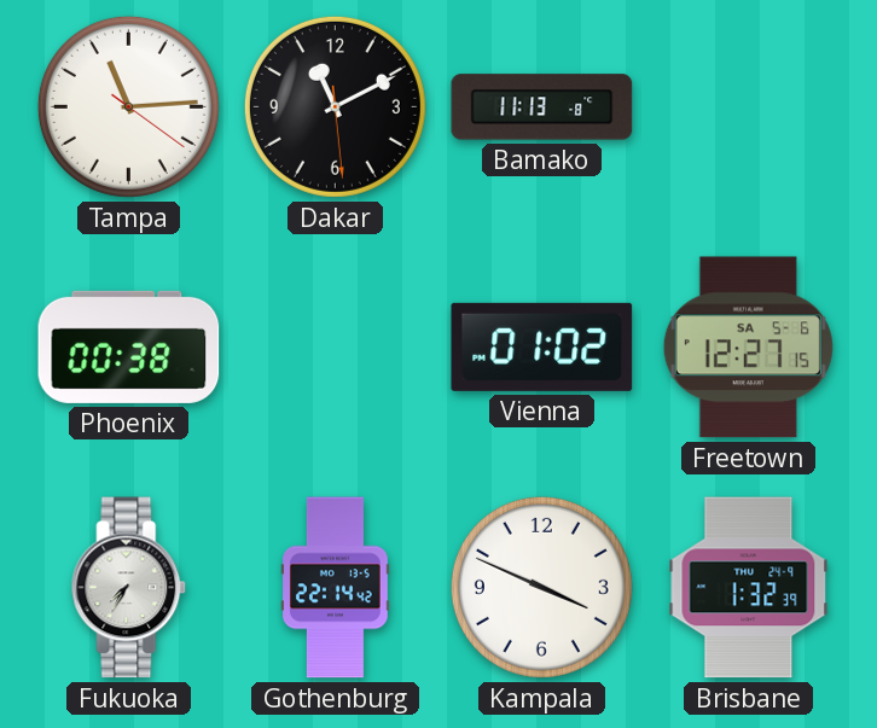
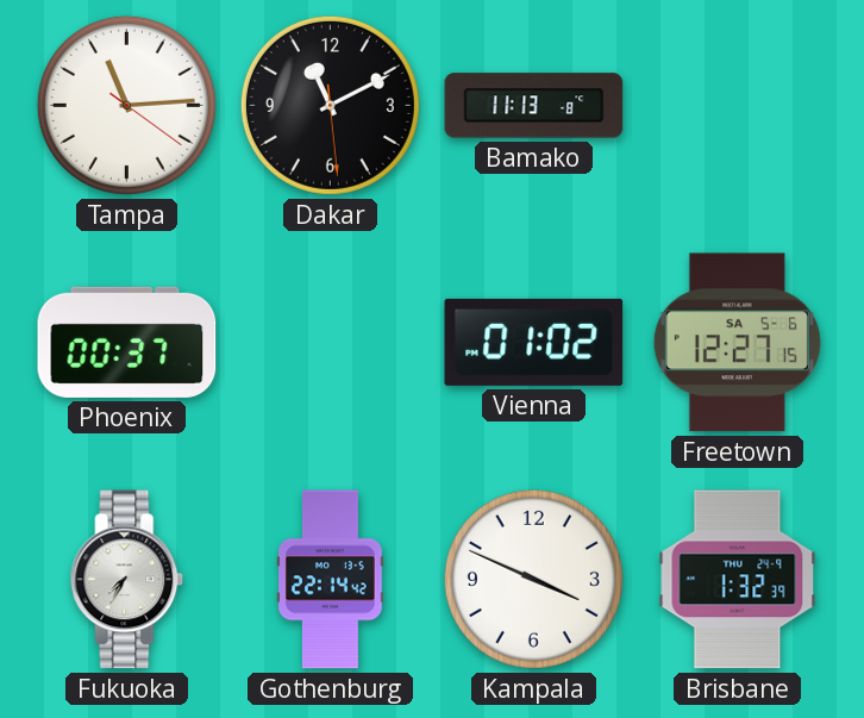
Phoenix: 00:38 -> 00:37
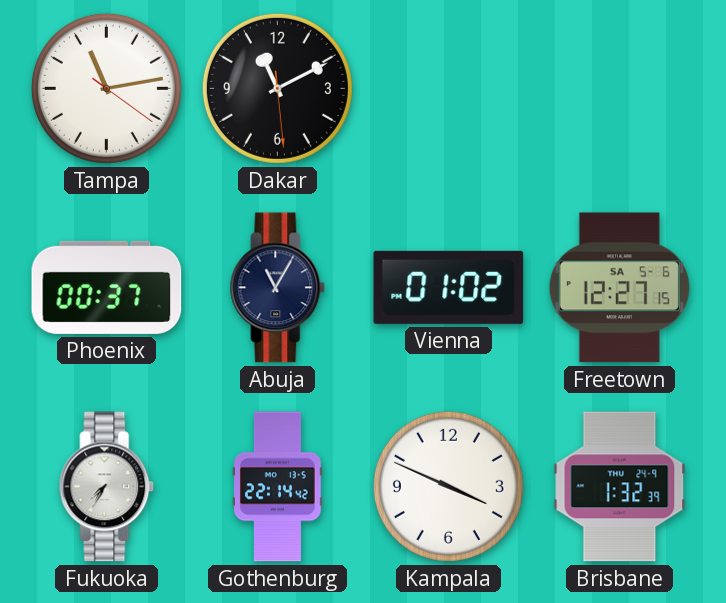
Tampa: 11:14 -> 11:13
Bamako: 11:13 -> none
Abuja: none -> 11:05
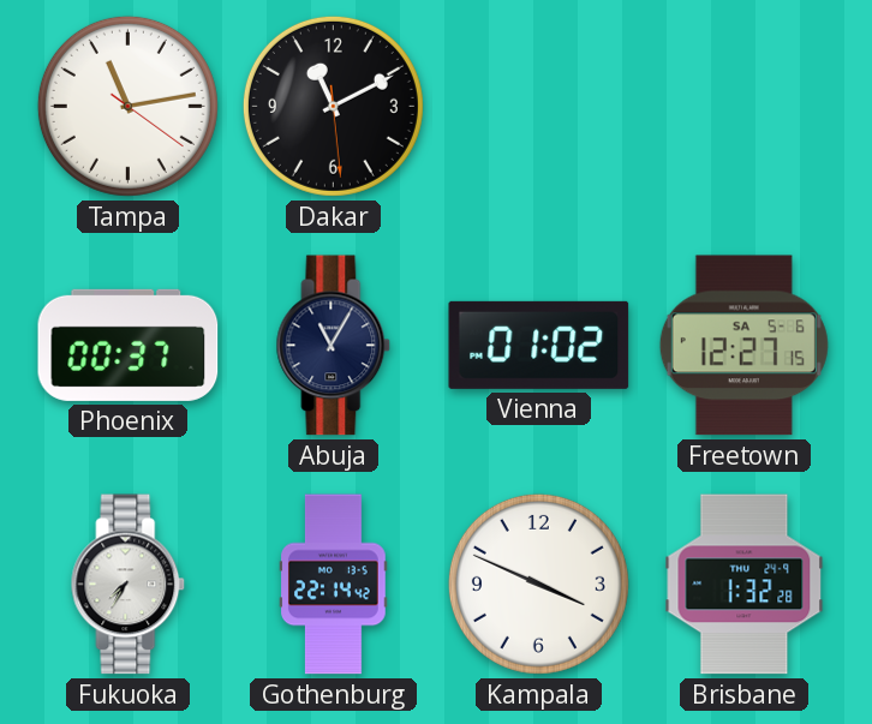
Brisbane: 1:32:39 -> 1:32:28
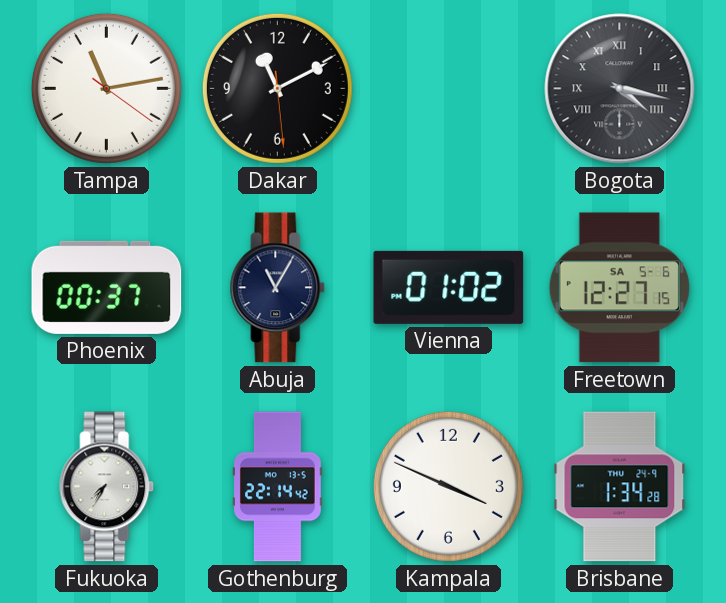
Bogota: none -> 4:17
Brisbane: 1:32 -> 1:34
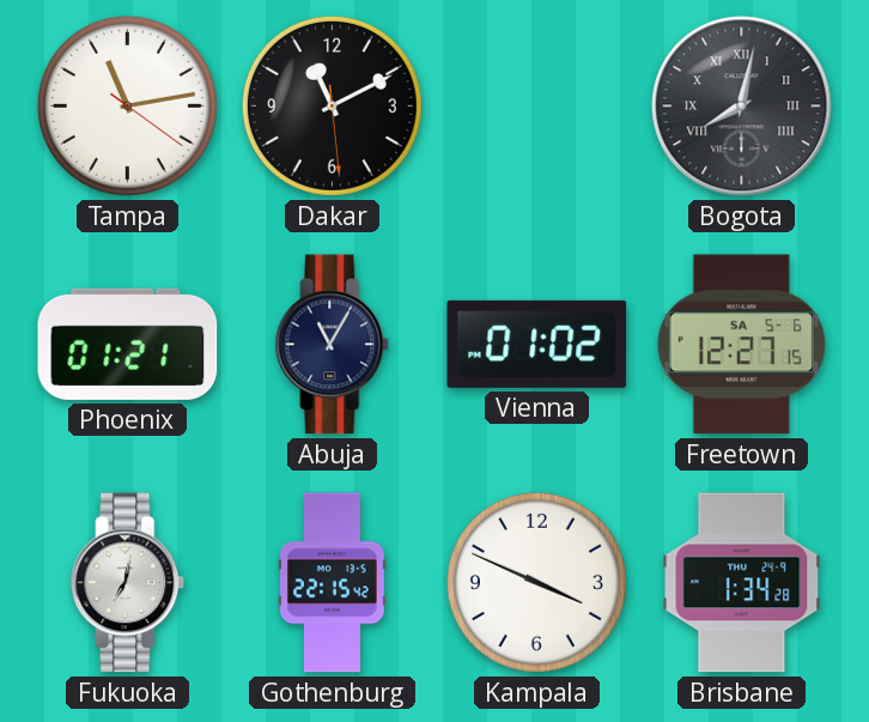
Bogota: 4:17 -> 8:02
Phoenix: 00:37 -> 01:21
Fukuoka: 7:35 -> 7:02
Gothenburg: 22:14 -> 22:15
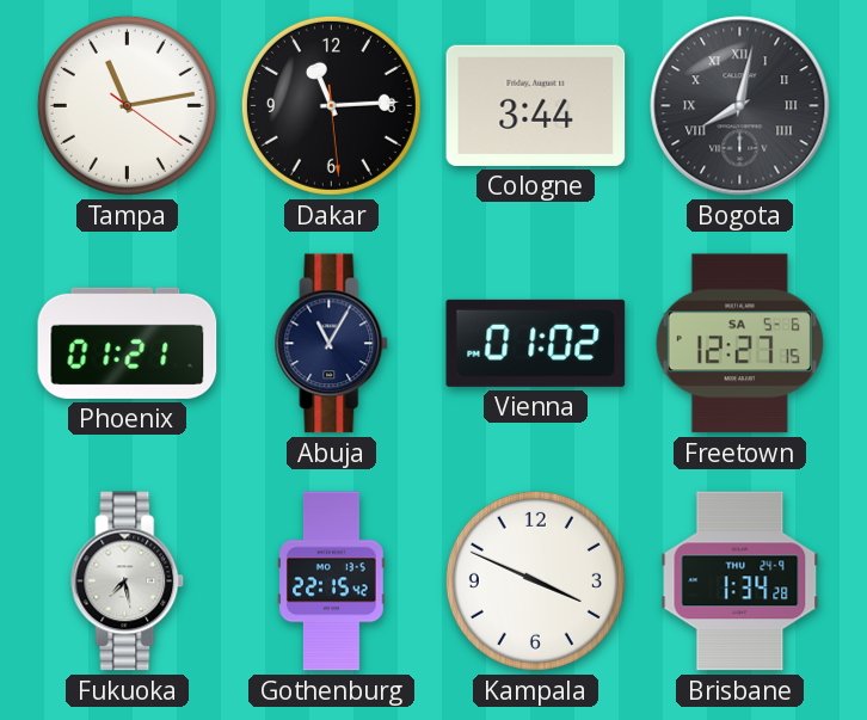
Dakar: 11:10 -> 11:14
Cologne: none -> 3:44
Fukuoka: 7:02 -> 7:28
